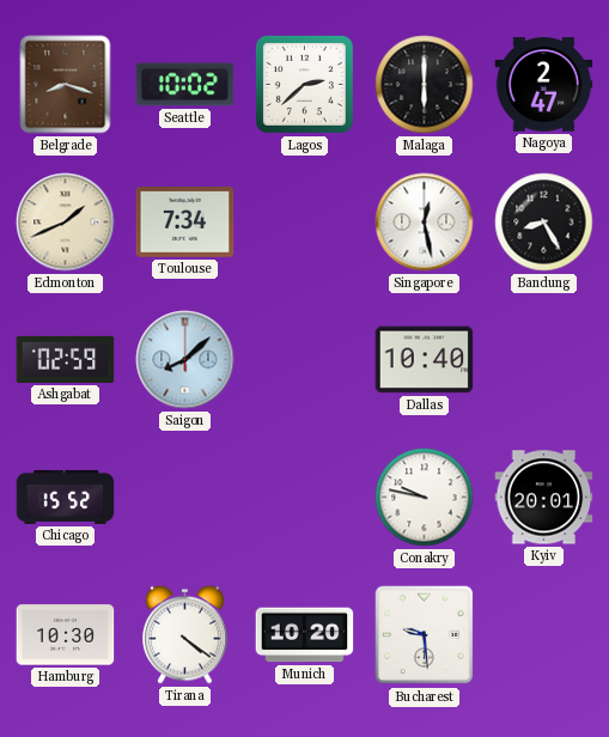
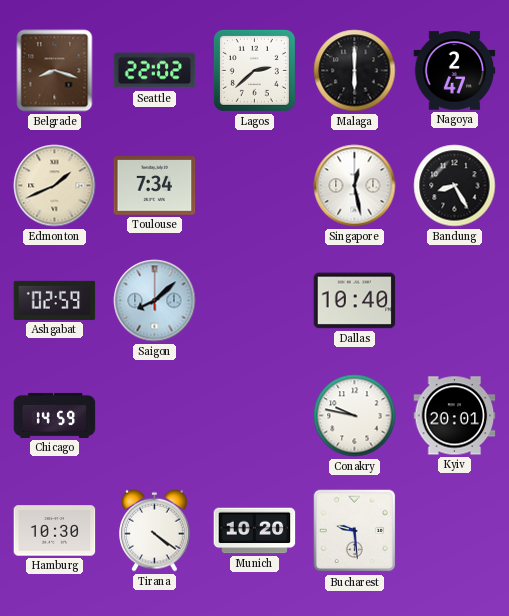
Seattle: 10:02 -> 22:02
Chicago: 15:52 -> 14:59
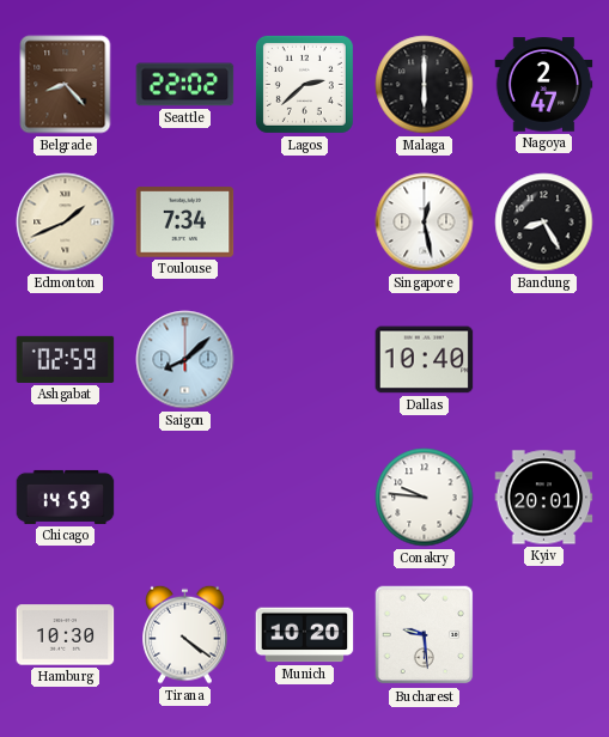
Belgrade: 8:18 -> 8:23
Conakry: 9:47 -> 9:46
